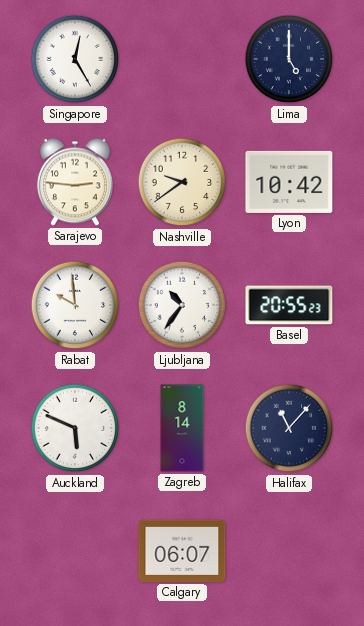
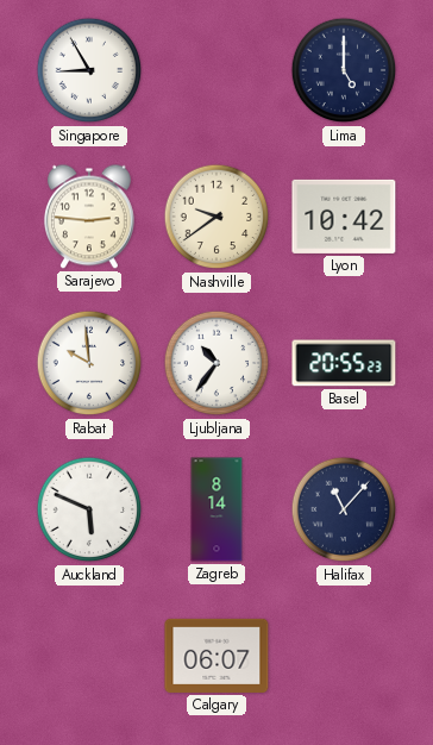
Singapore: 12:25 -> 8:55
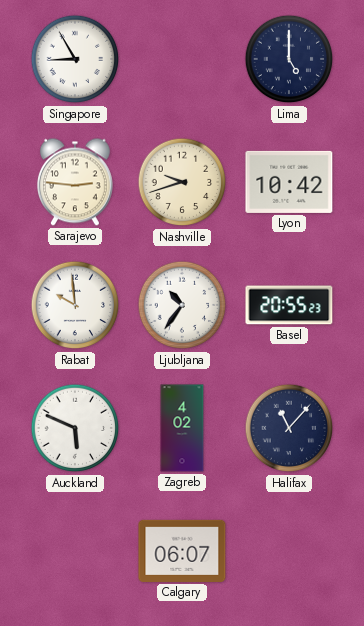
Nashville: 9:39 -> 9:42
Zagreb: 8:14 -> 4:02
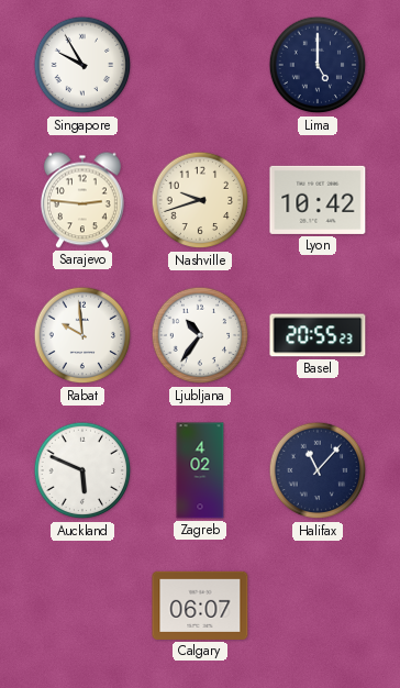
Singapore: 8:55 -> 9:55
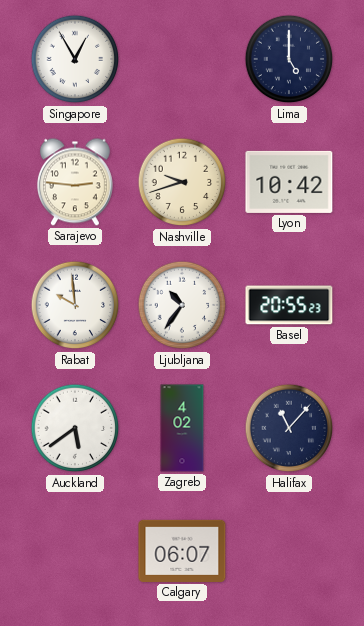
Singapore: 9:55 -> 12:55
Auckland: 5:49 -> 5:39
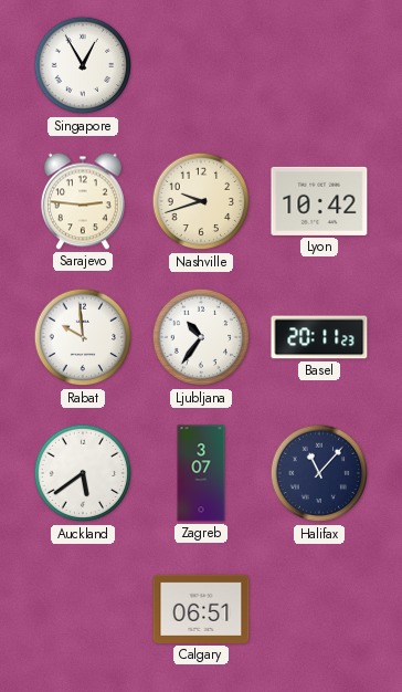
Lima: 5:00 -> none
Basel: 20:55 -> 20:11
Zagreb: 4:02 -> 3:07
Calgary: 06:07 -> 06:51
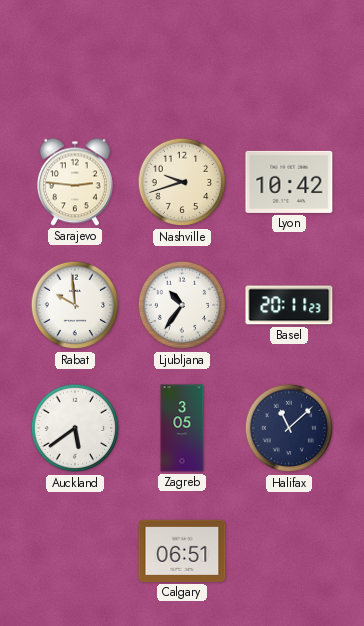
Singapore: 12:55 -> none
Zagreb: 3:07 -> 3:05
Halifax: 11:07 -> 11:08
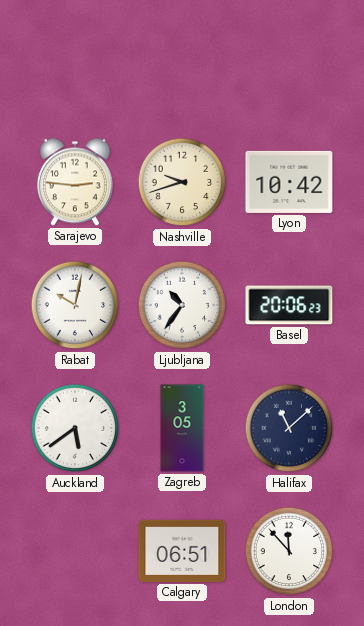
Rabat: 9:59 -> 10:02
Basel: 20:11 -> 20:06
London: none -> 11:53
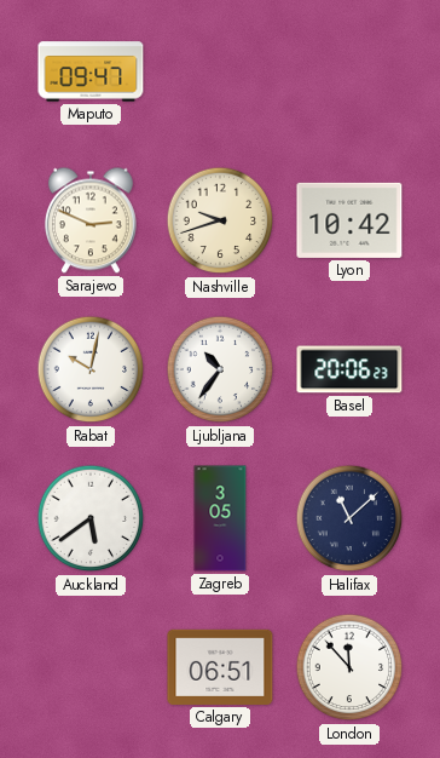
Maputo: none -> 09:47
Sarajevo: 2:46 -> 2:49
